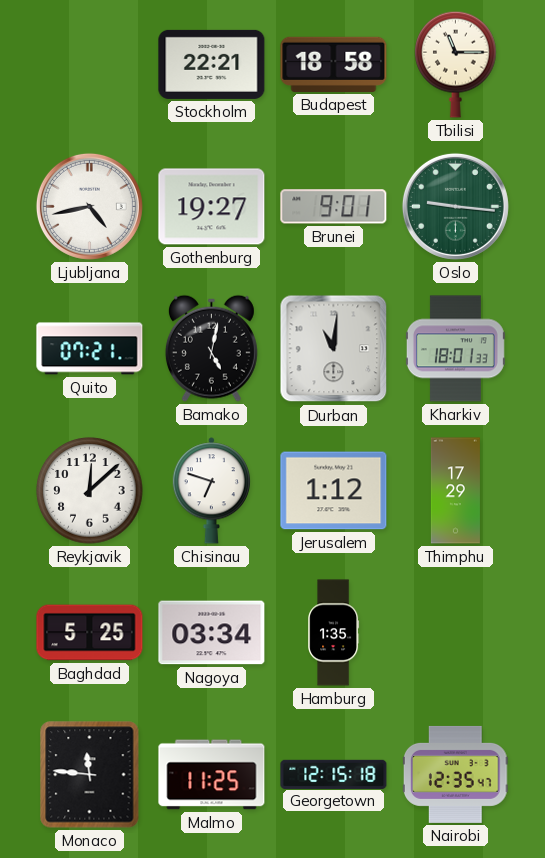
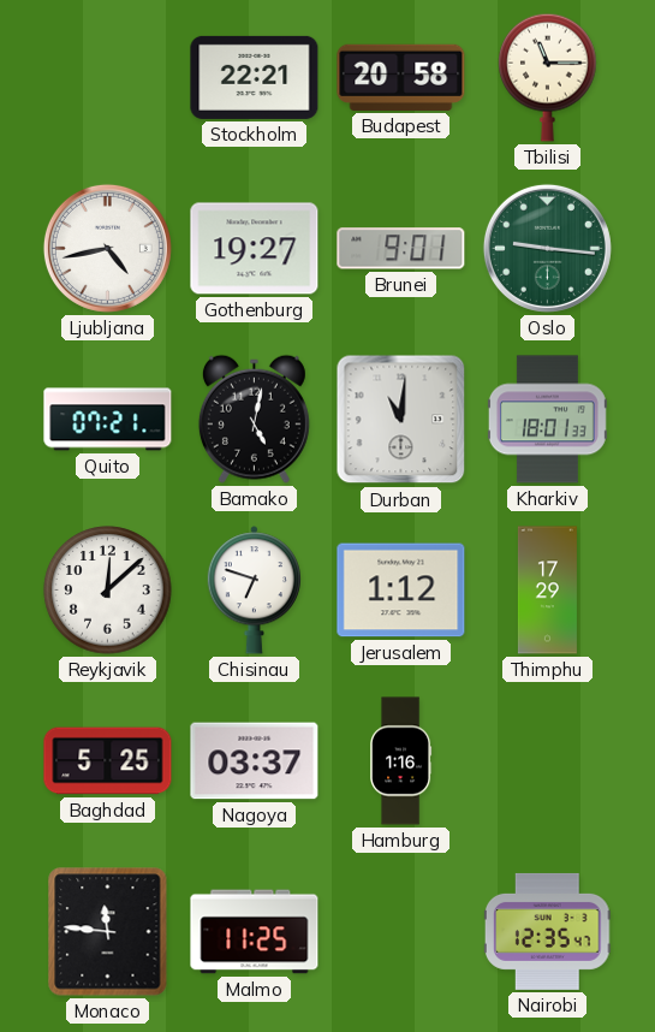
Budapest: 18:58 -> 20:58
Nagoya: 03:34 -> 03:37
Hamburg: 1:35 -> 1:16
Georgetown: 12:15 -> none
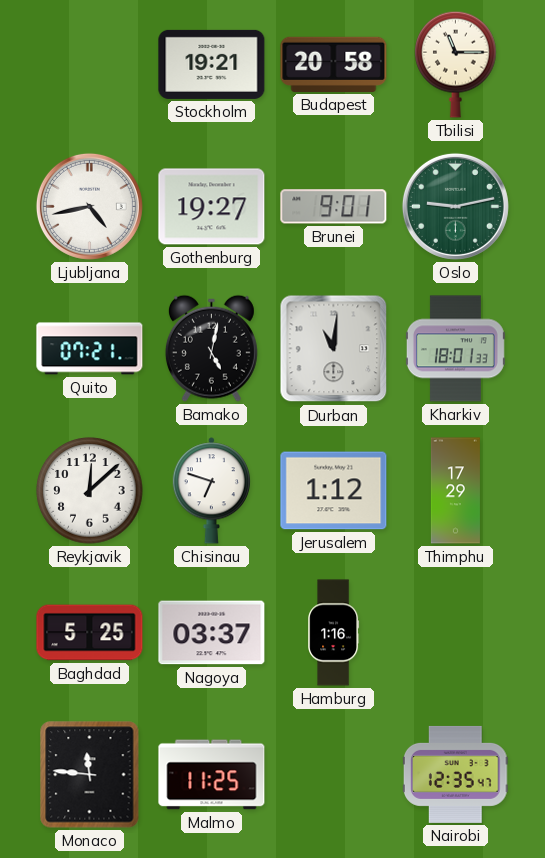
Stockholm: 22:21 -> 19:21
Oslo: 9:16 -> 9:13
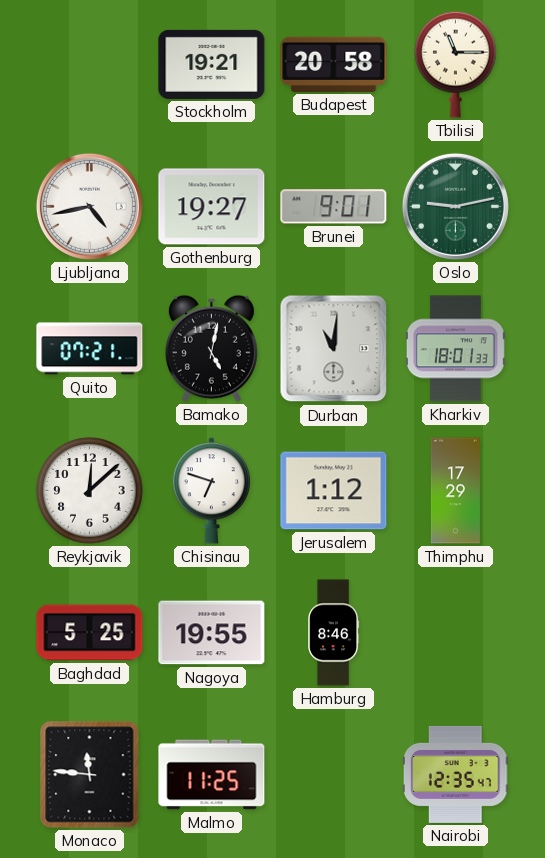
Nagoya: 03:37 -> 19:55
Hamburg: 1:16 -> 8:46
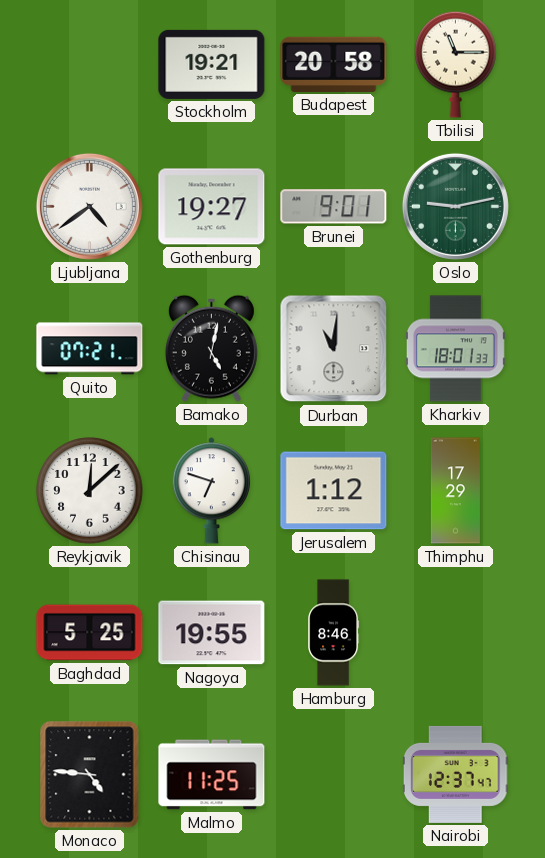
Ljubljana: 4:43 -> 4:39
Monaco: 11:46 -> 4:46
Nairobi: 12:35 -> 12:37
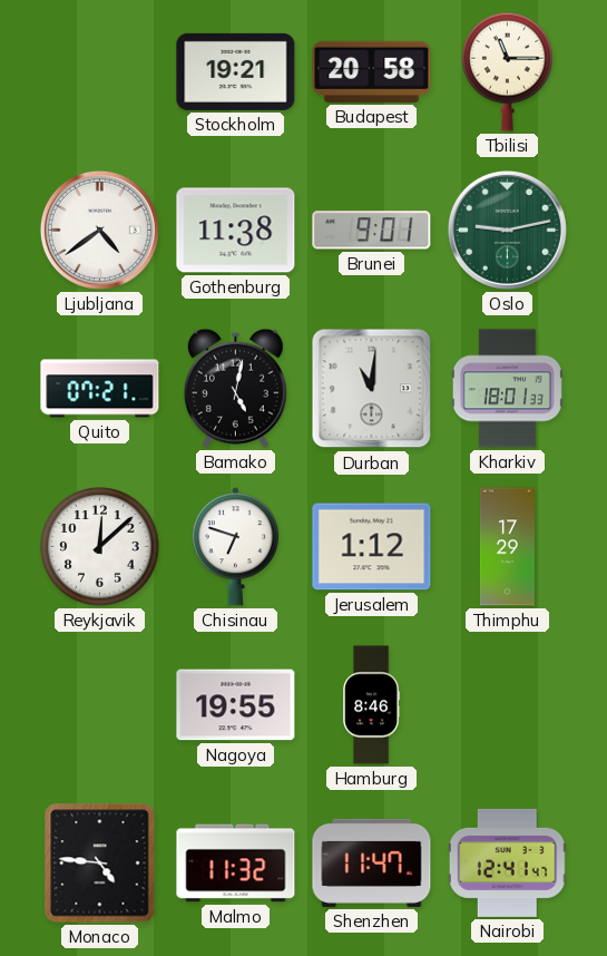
Gothenburg: 19:27 -> 11:38
Baghdad: 5:25 -> none
Malmo: 11:25 -> 11:32
Shenzhen: none -> 11:47
Nairobi: 12:37 -> 12:41
